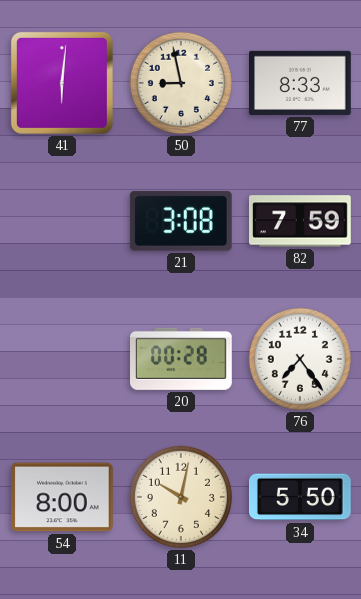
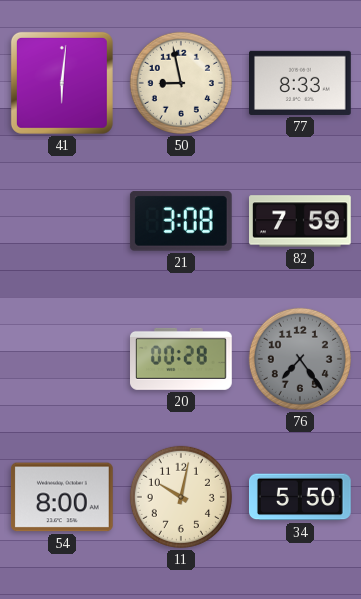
76 dial: white -> grey
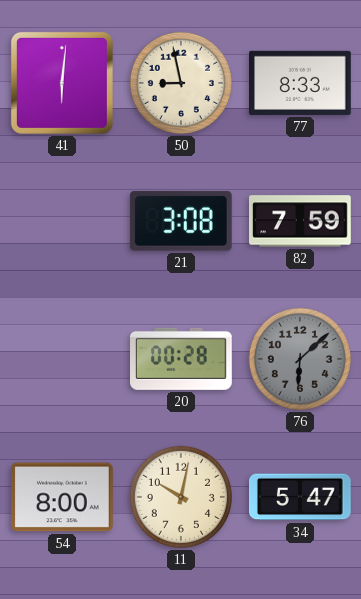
76: 7:24 -> 6:08
34: 5:50 -> 5:47
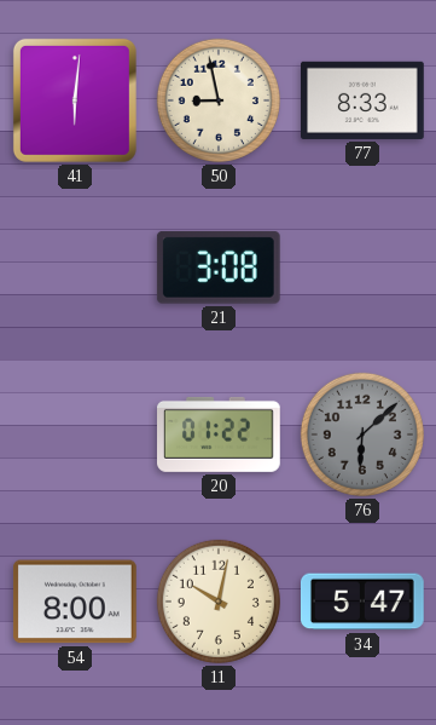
82: 7:59 -> none
20: 00:28 -> 01:22
